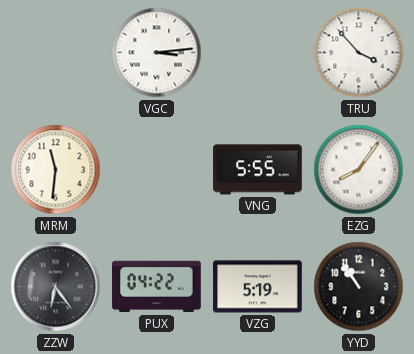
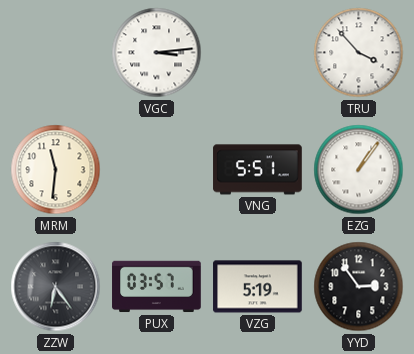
VNG: 5:55 -> 5:51
EZG: 8:06 -> 1:06
PUX: 04:22 -> 03:57
YYD: 10:54 -> 2:54
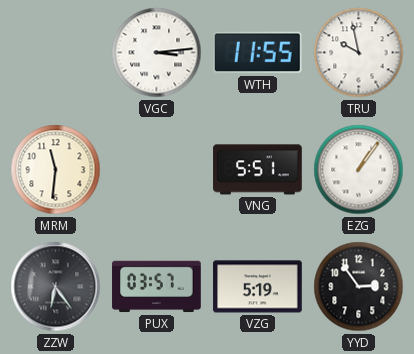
WTH: none -> 11:55
TRU: 3:53 -> 9:58
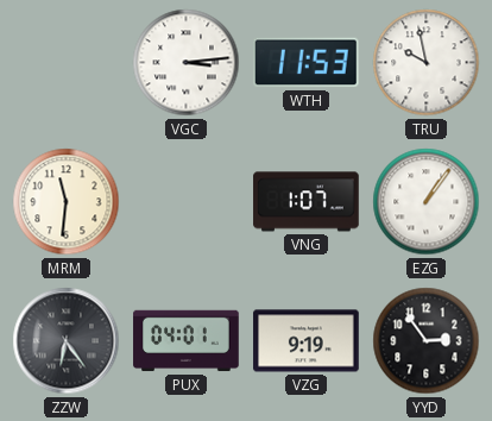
WTH: 11:55 -> 11:53
VNG: 5:51 -> 1:07
PUX: 03:57 -> 04:01
VZG: 5:19 -> 9:19
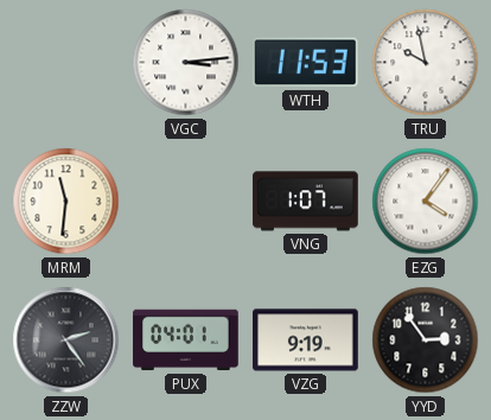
EZG: 1:06 -> 4:06
ZZW: 6:24 -> 2:24
